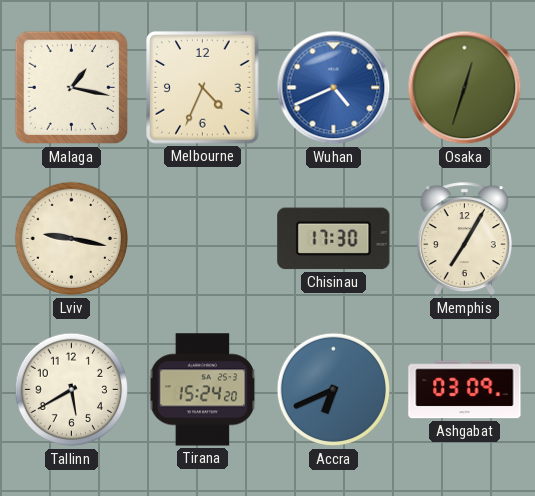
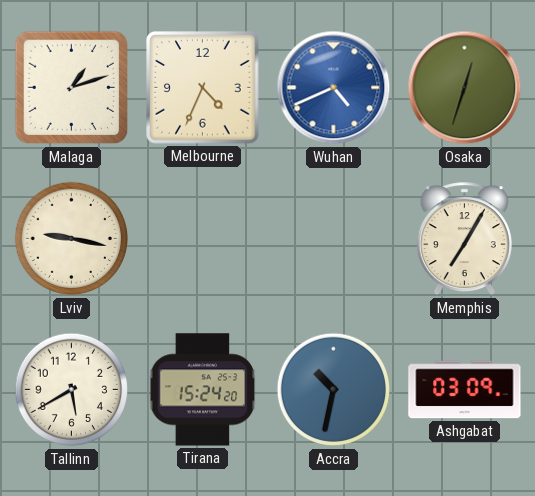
Malaga: 1:17 -> 1:12
Chisinau: 17:30 -> none
Accra: 6:41 -> 10:32
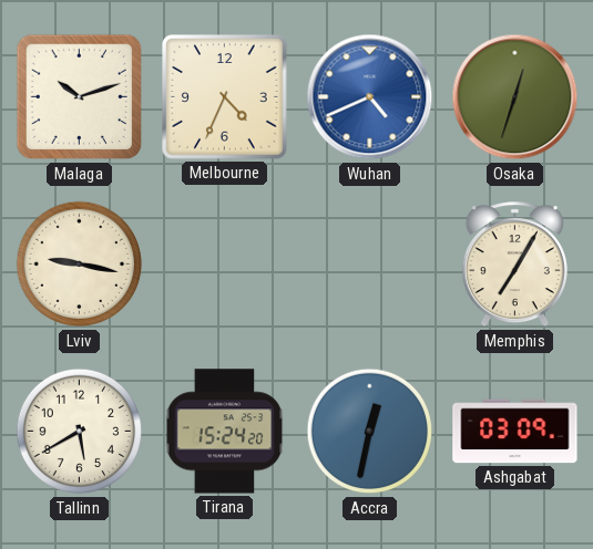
Malaga: 1:12 -> 10:12
Accra: 10:32 -> 12:32
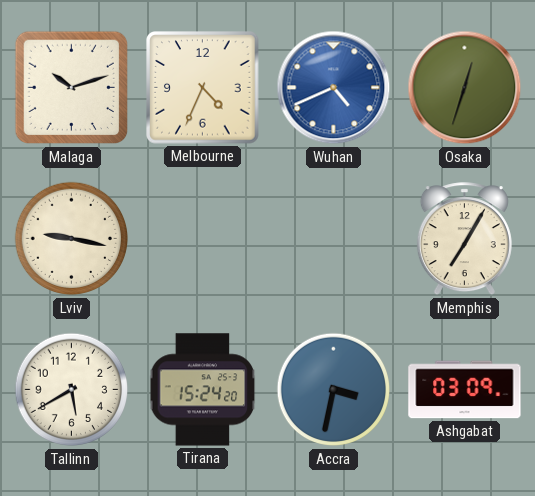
Accra: 12:32 -> 3:32
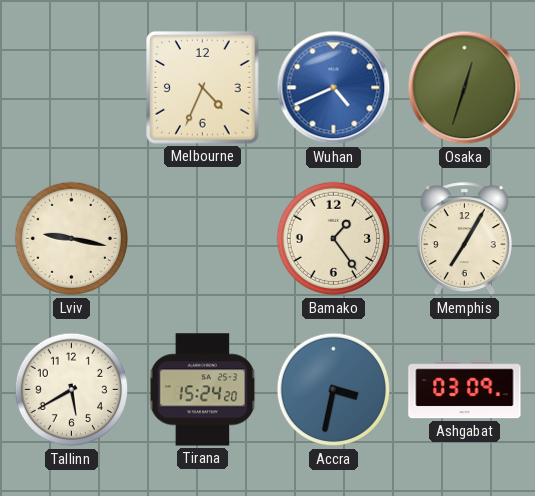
Malaga: 10:12 -> none
Bamako: none -> 1:24
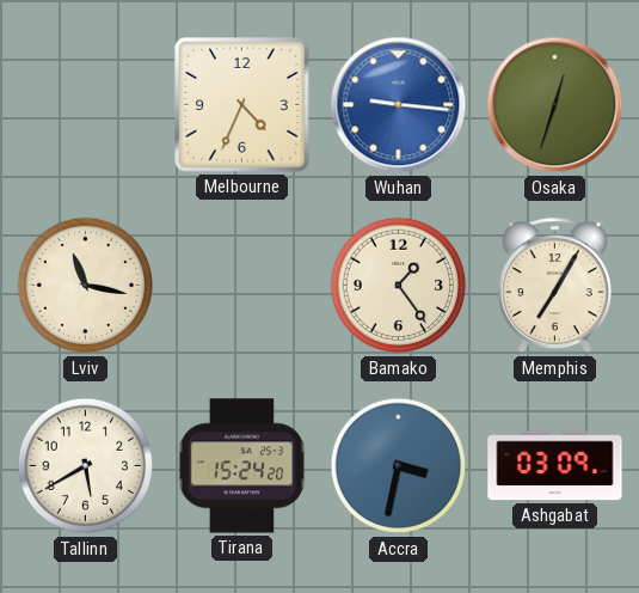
Wuhan: 4:41 -> 9:16
Lviv: 9:17 -> 11:17
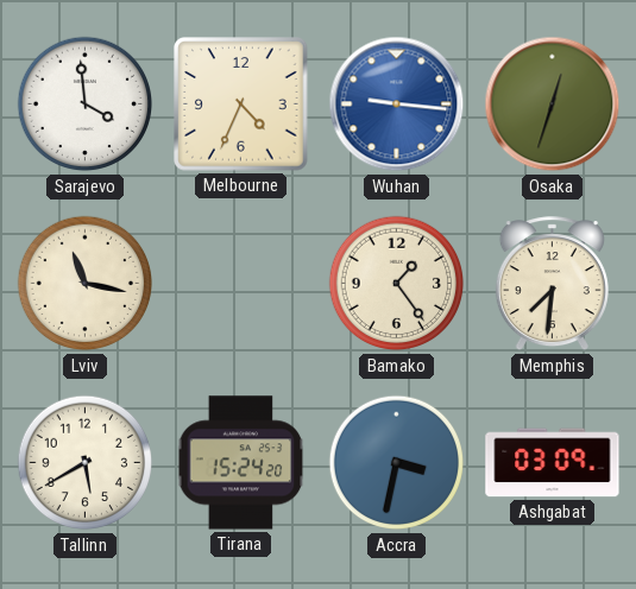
Sarajevo: none -> 3:59
Memphis: 7:05 -> 7:31
